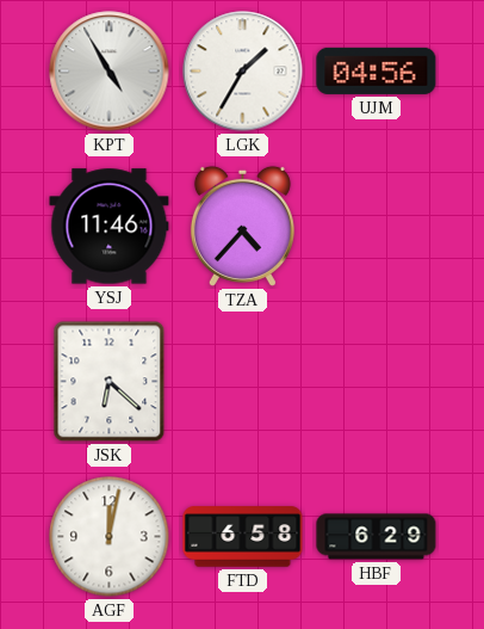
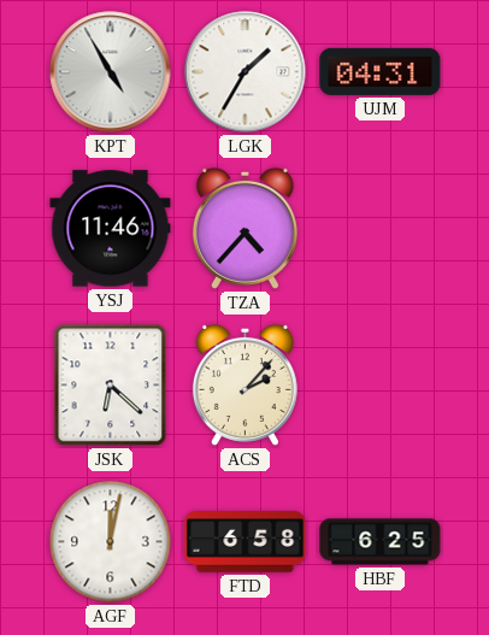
UJM: 04:56 -> 04:31
ACS: none -> 2:07
HBF: 6:29 -> 6:25
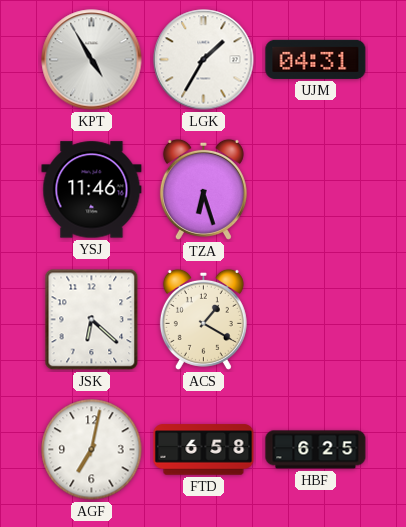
TZA: 4:37 -> 6:27
ACS: 2:07 -> 1:20
AGF: 12:02 -> 7:02
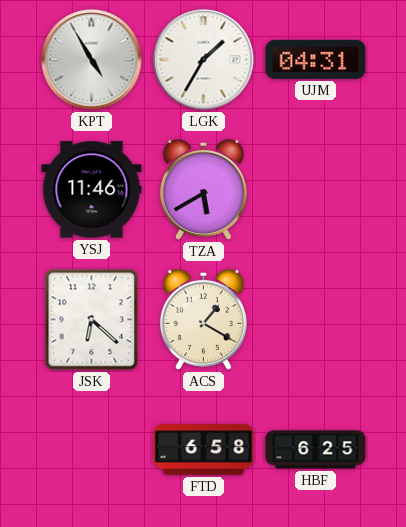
TZA: 6:27 -> 5:40
AGF: 7:02 -> none
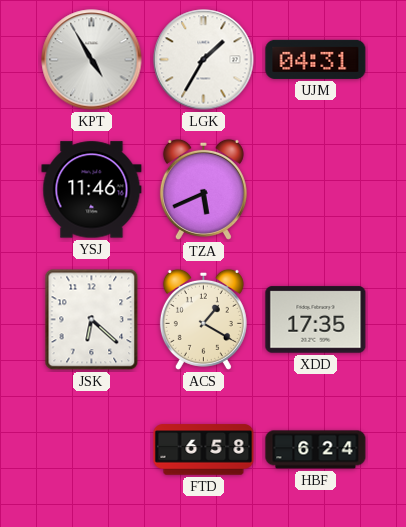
TZA: 5:40 -> 5:41
XDD: none -> 17:35
HBF: 6:25 -> 6:24
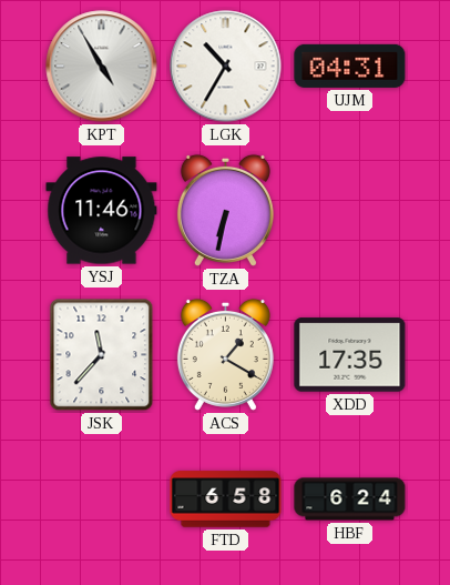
LGK: 1:35 -> 10:35
TZA: 5:41 -> 6:32
JSK: 6:22 -> 11:37
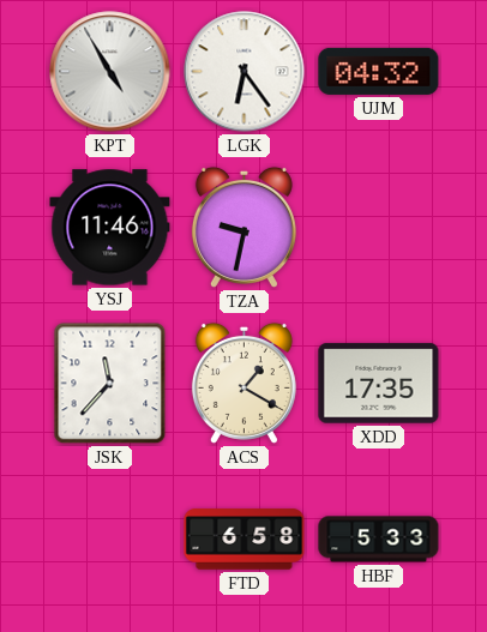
LGK: 10:35 -> 6:24
UJM: 04:31 -> 04:32
TZA: 6:32 -> 9:32
HBF: 6:24 -> 5:33
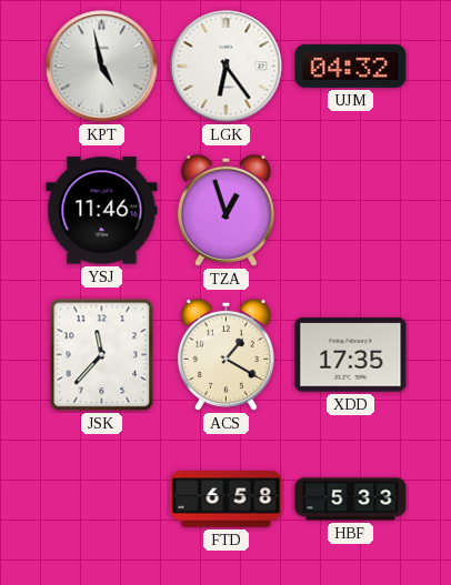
KPT: 4:55 -> 4:58
TZA: 9:32 -> 12:57
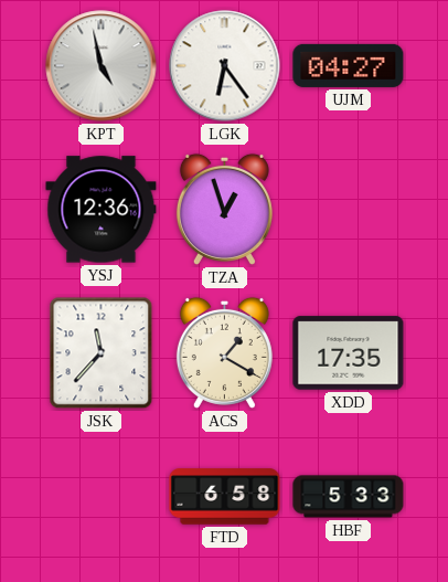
UJM: 04:32 -> 04:27
YSJ: 11:46 -> 12:36
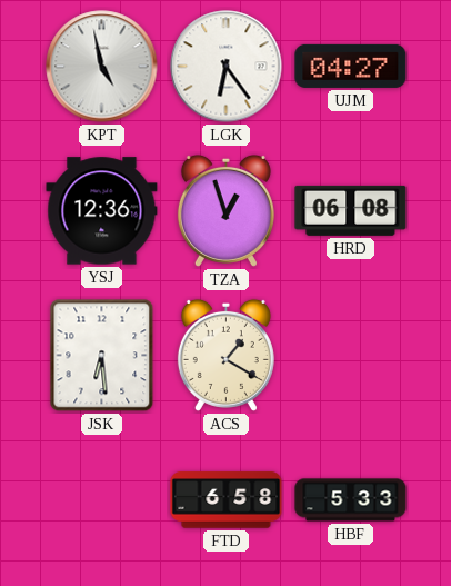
HRD: none -> 06:08
JSK: 11:37 -> 6:29
XDD: 17:35 -> none
